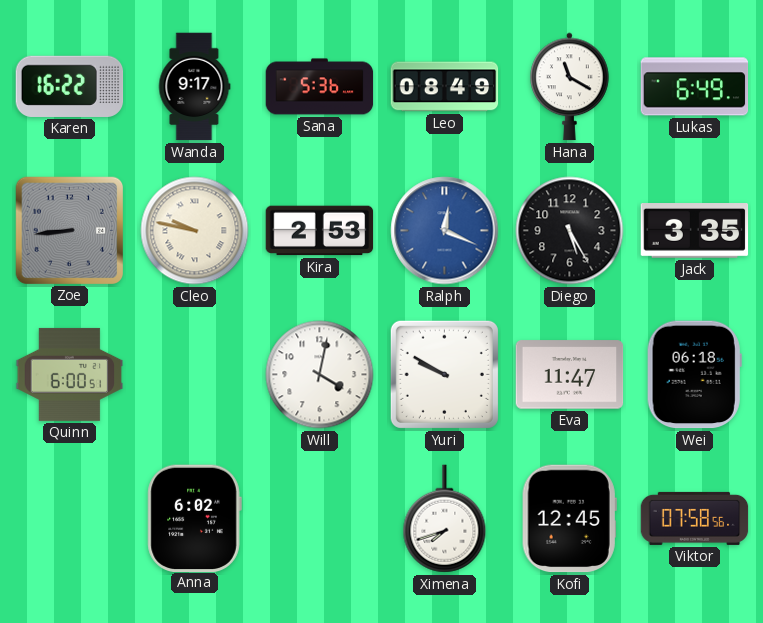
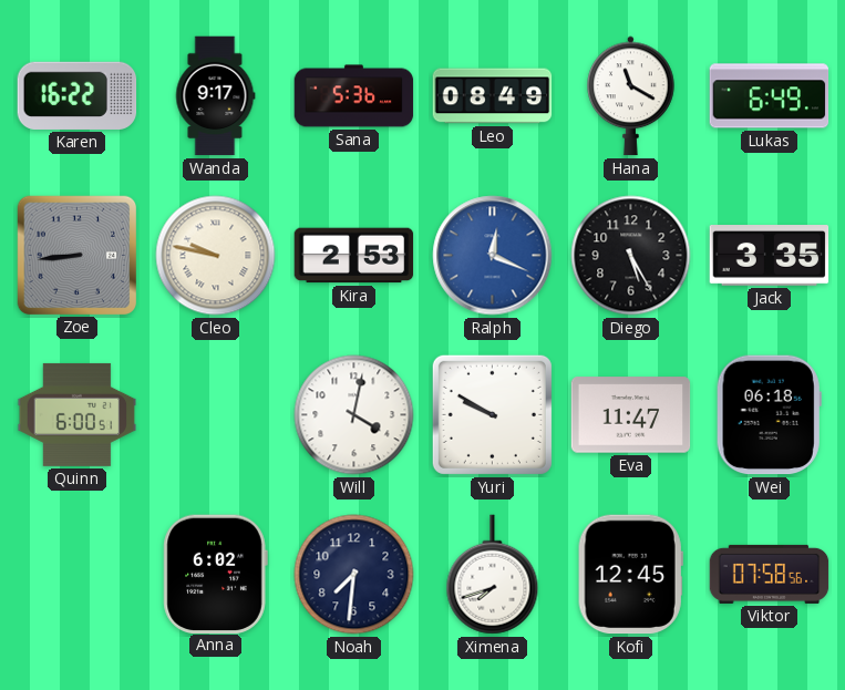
Noah: none -> 7:31
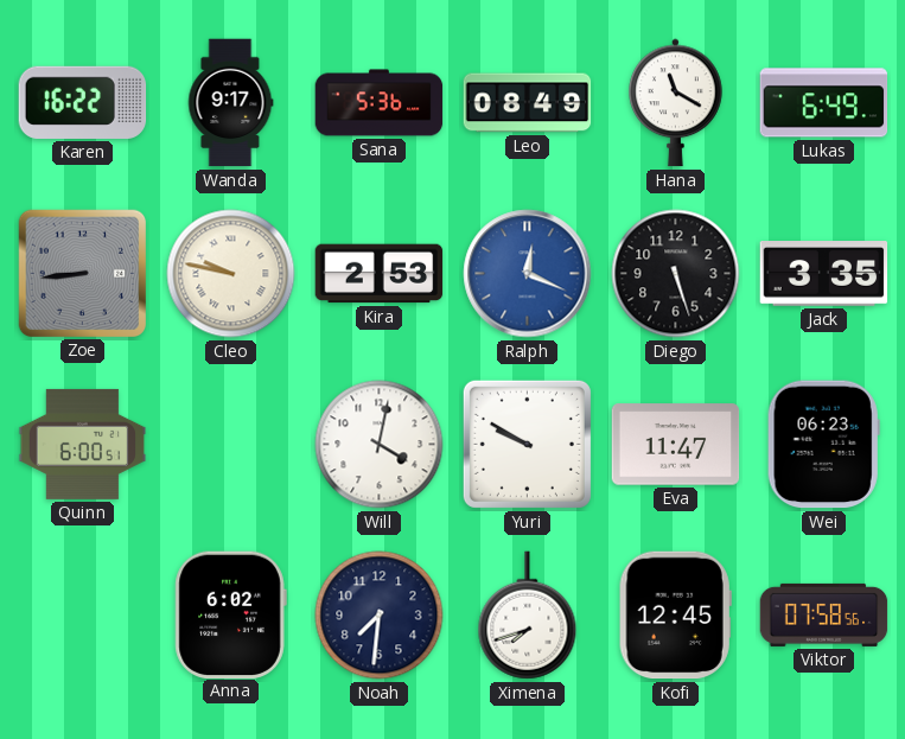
Diego: 5:25 -> 5:27
Wei: 06:18 -> 06:23
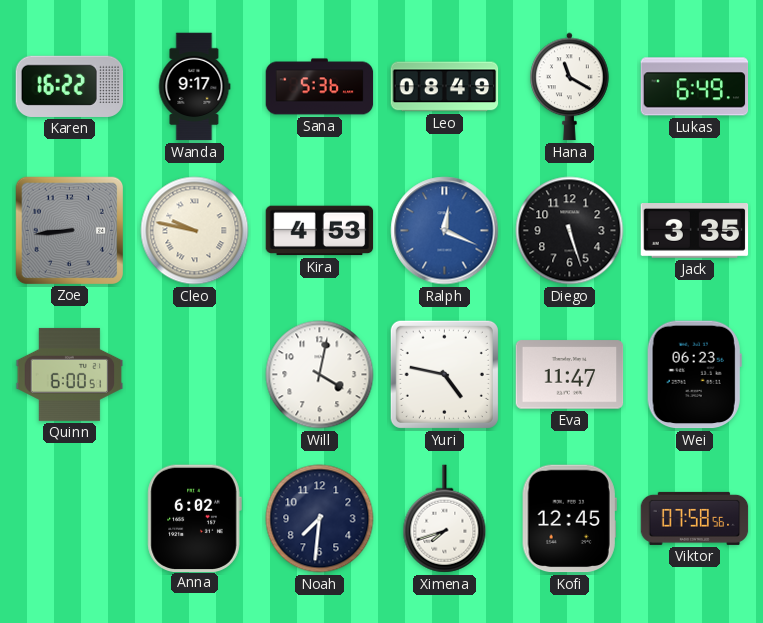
Kira: 2:53 -> 4:53
Yuri: 9:50 -> 4:47
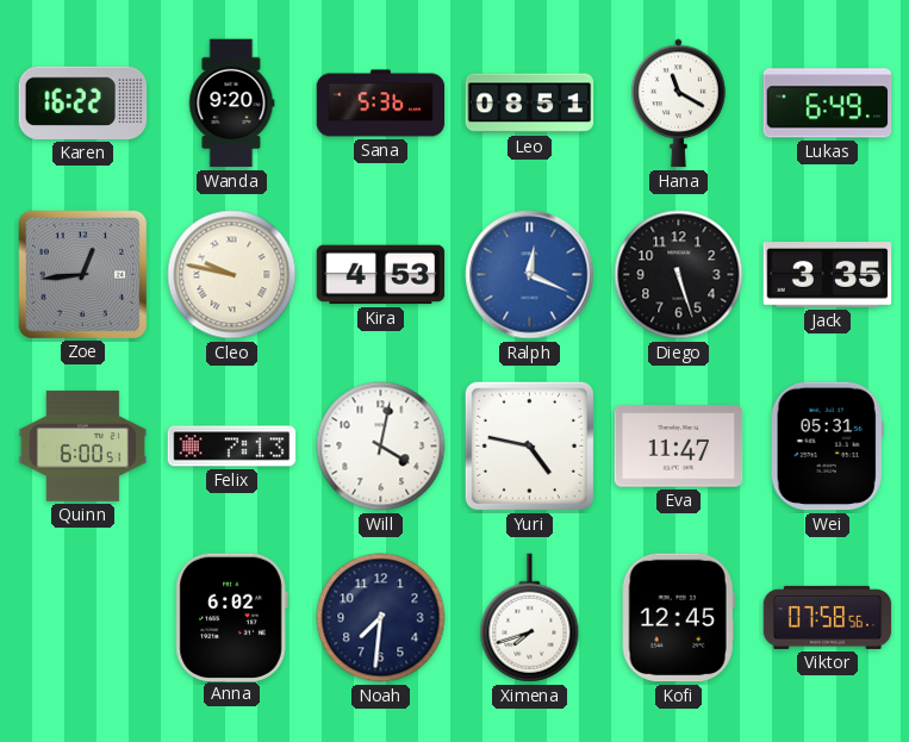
Wanda: 9:17 -> 9:20
Leo: 08:49 -> 08:51
Zoe: 8:44 -> 12:44
Felix: none -> 7:13
Wei: 06:23 -> 05:31
